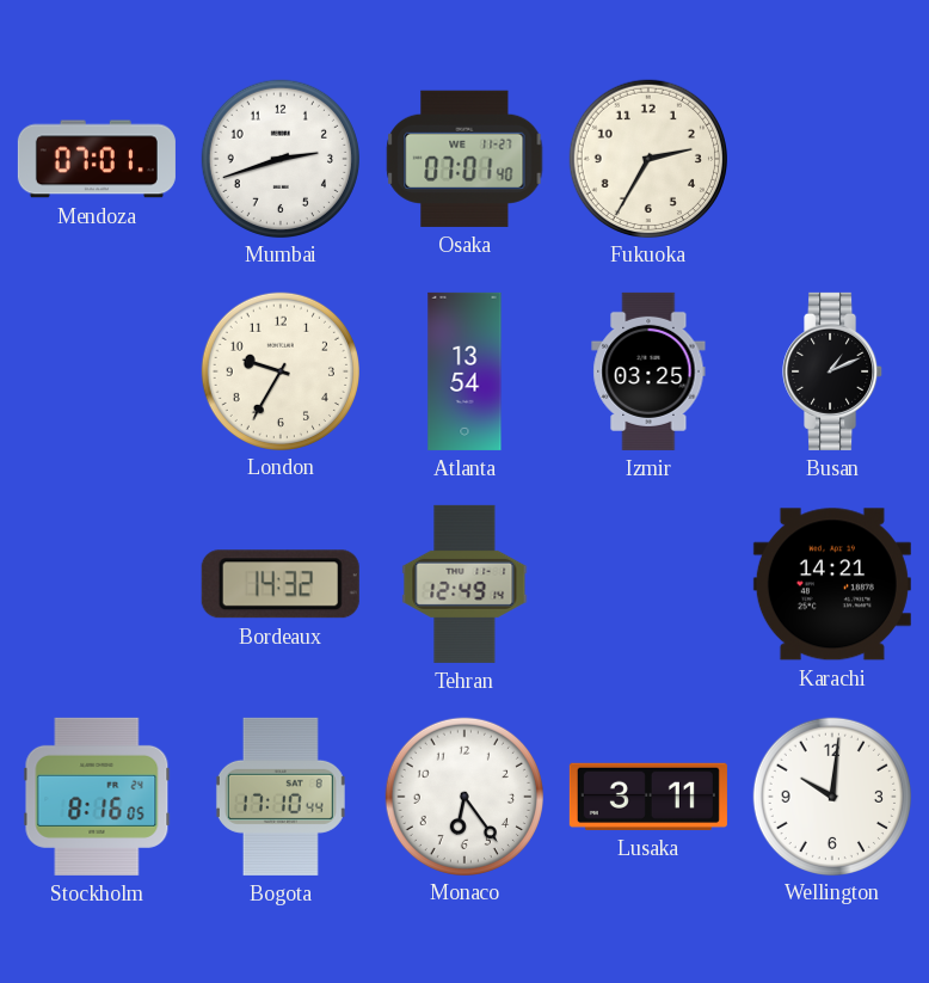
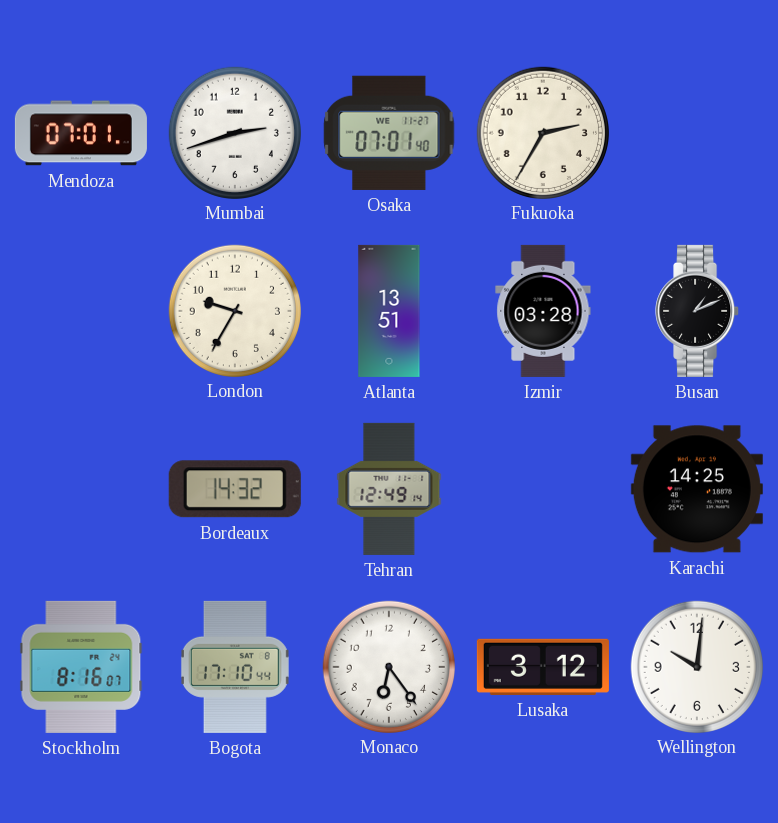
Atlanta: 13:54 -> 13:51
Izmir: 03:25 -> 03:28
Karachi: 14:21 -> 14:25
Stockholm: 8:16:05 -> 8:16:07
Lusaka: 3:11 -> 3:12
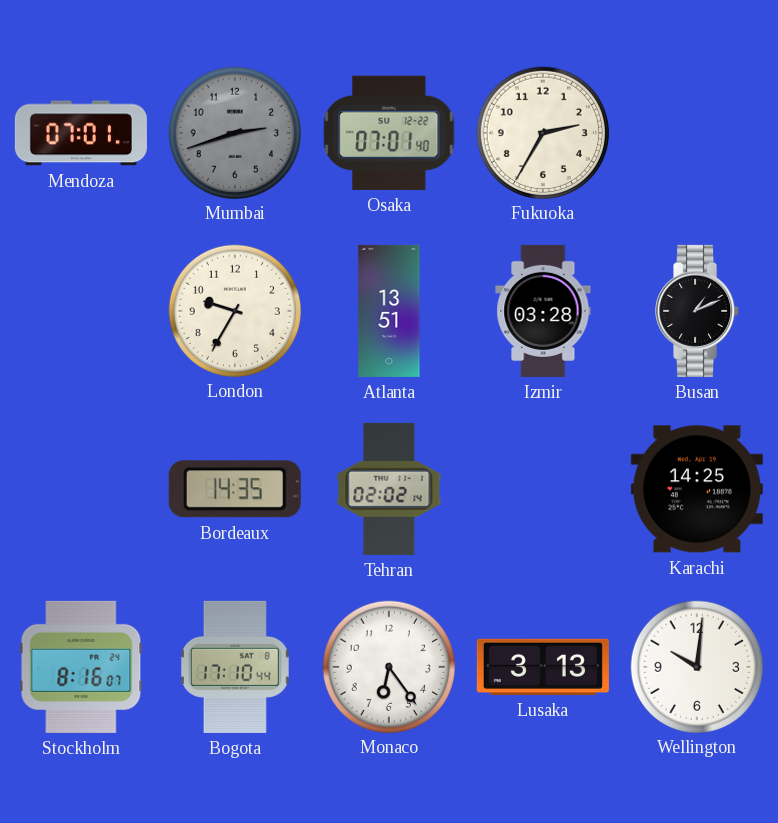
Mumbai dial: white -> grey
Osaka date: WE 11-27 -> SU 12-22
Bordeaux: 14:32 -> 14:35
Tehran: 12:49 -> 02:02
Lusaka: 3:12 -> 3:13
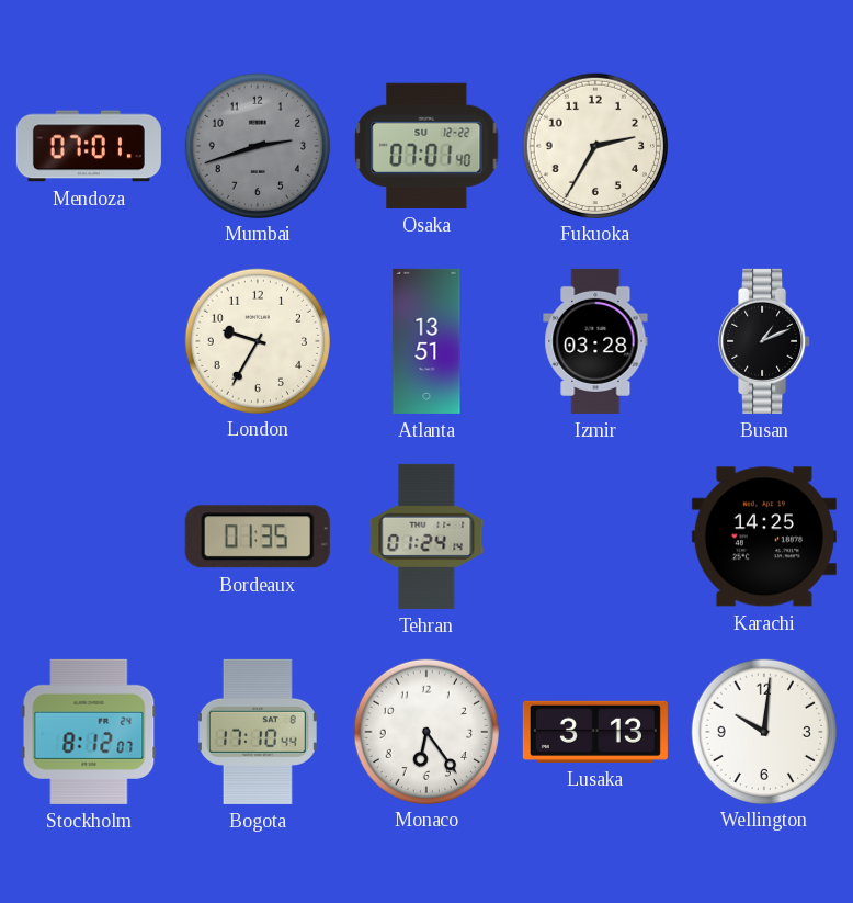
Bordeaux: 14:35 -> 01:35
Tehran: 02:02 -> 01:24
Stockholm: 8:16 -> 8:12
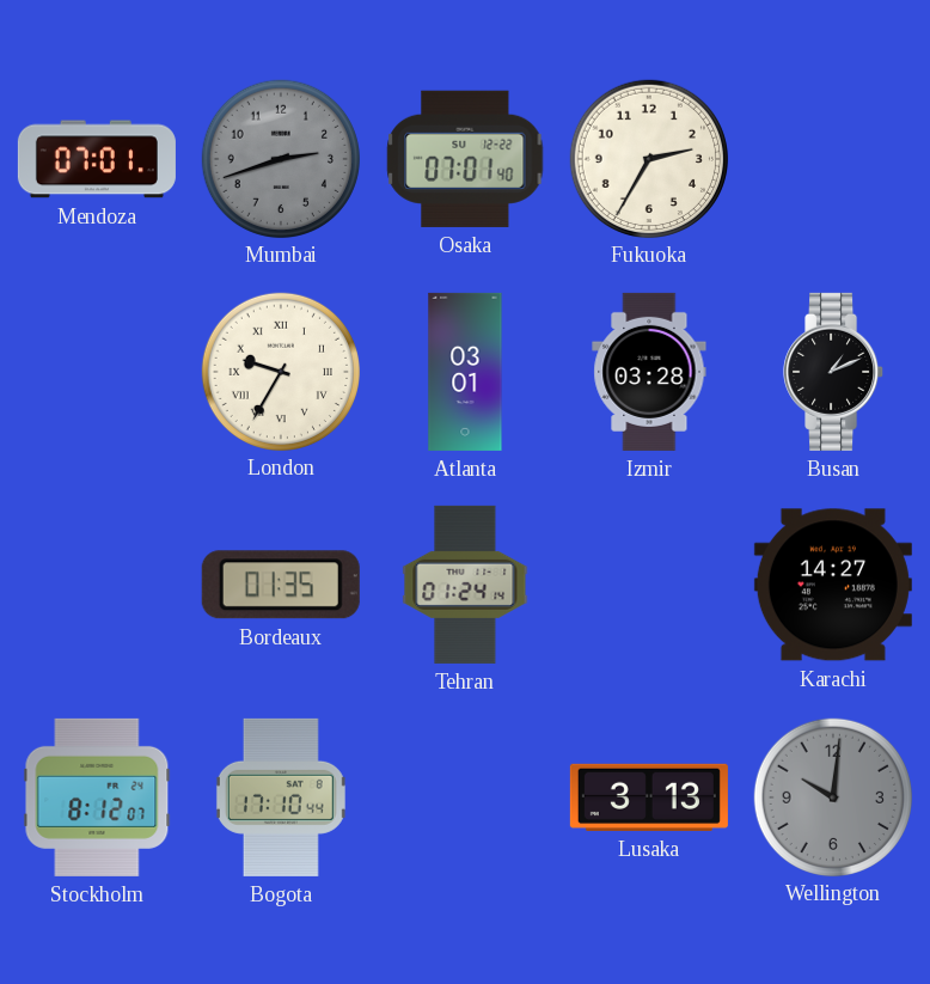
London numerals: Arabic -> Roman
Atlanta: 13:51 -> 03:01
Karachi: 14:25 -> 14:27
Monaco: 6:24 -> none
Wellington dial: white -> grey
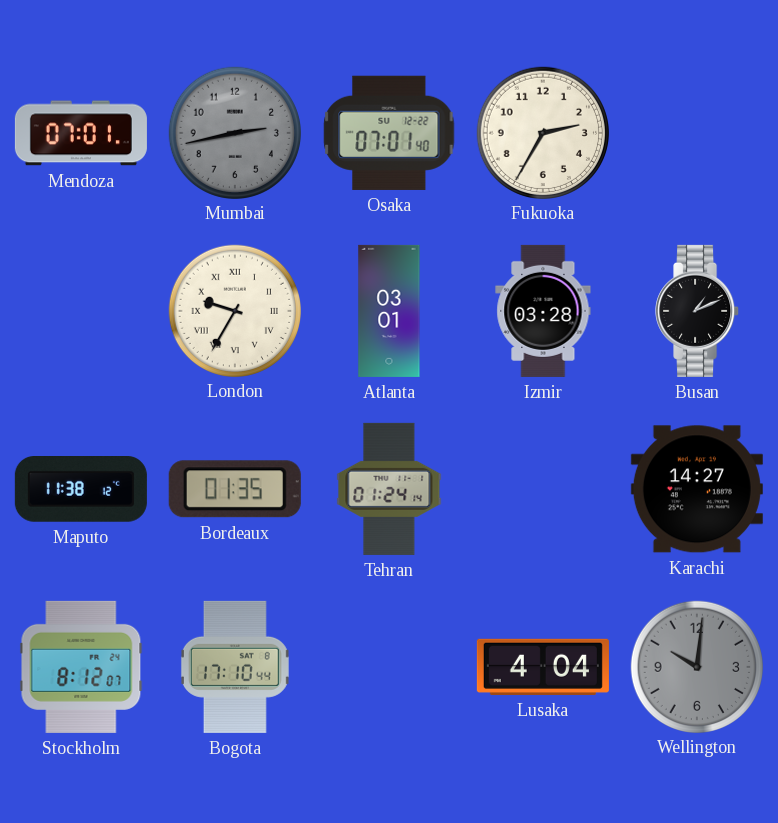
Mumbai: 2:42 -> 2:43
Maputo: none -> 11:38
Lusaka: 3:13 -> 4:04
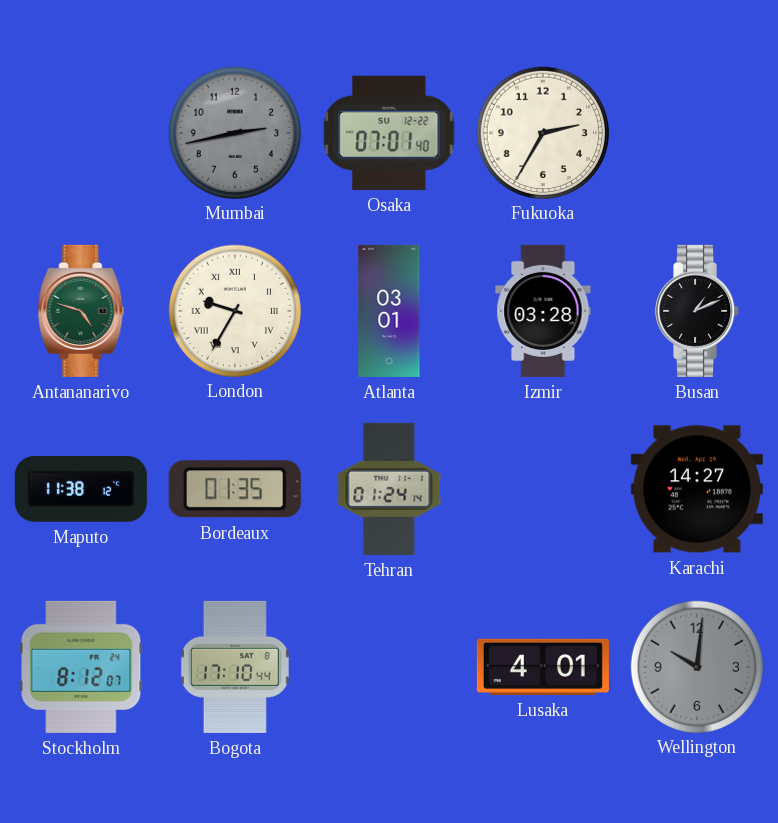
Mendoza: 07:01 -> none
Antananarivo: none -> 4:48
Lusaka: 4:04 -> 4:01
